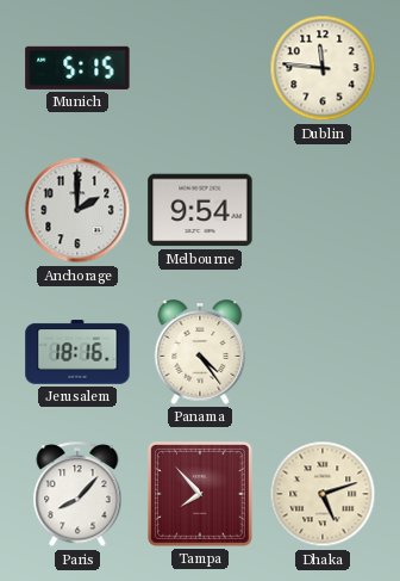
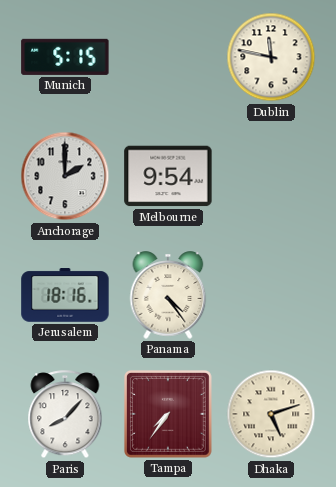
Dublin: 11:46 -> 11:47
Tampa: 7:53 -> 7:36
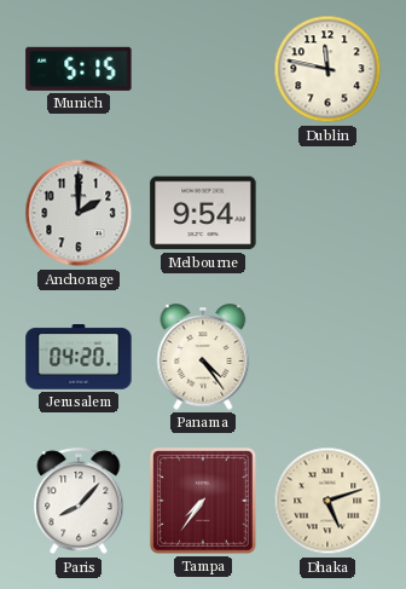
Jerusalem: 18:16 -> 04:20
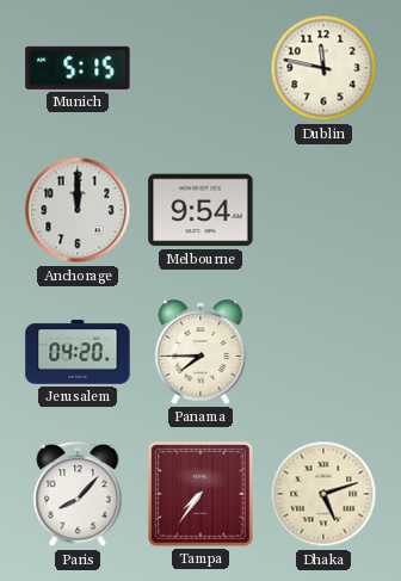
Anchorage: 2:00 -> 12:00
Panama: 4:24 -> 7:45
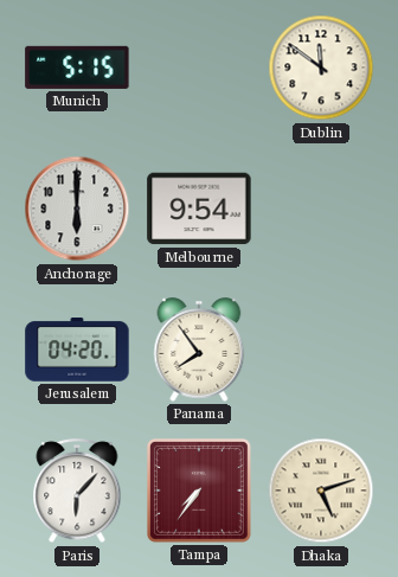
Dublin: 11:47 -> 11:51
Anchorage: 12:00 -> 6:00
Panama: 7:45 -> 7:54
Paris: 8:07 -> 6:07
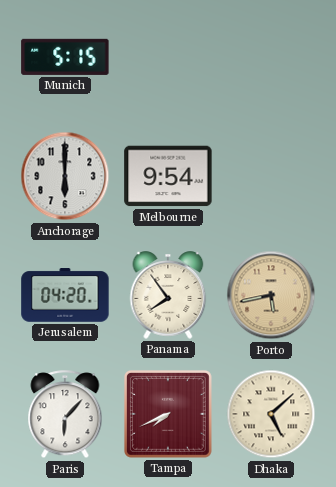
Dublin: 11:51 -> none
Porto: none -> 5:43
Tampa: 7:36 -> 7:41
Dhaka: 5:12 -> 5:08
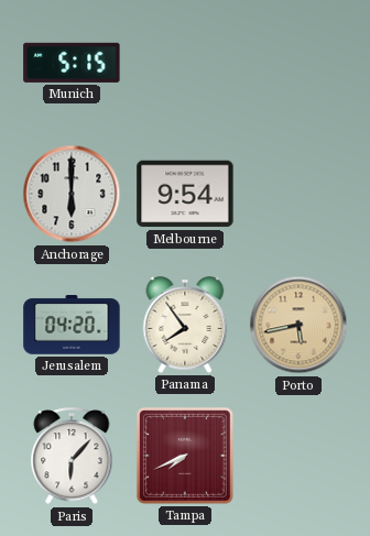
Dhaka: 5:08 -> none
